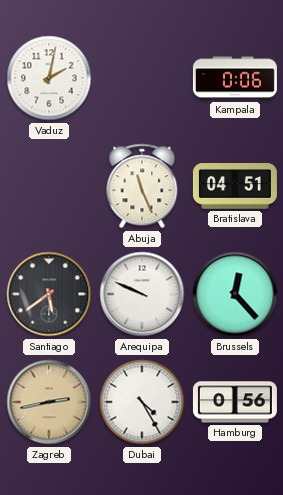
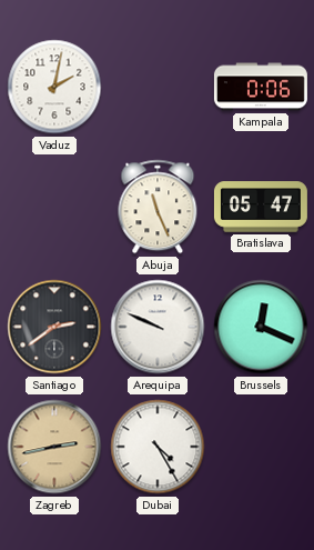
Bratislava: 04:51 -> 05:47
Santiago: 5:39 -> 2:39
Brussels: 12:23 -> 12:19
Hamburg: 0:56 -> none
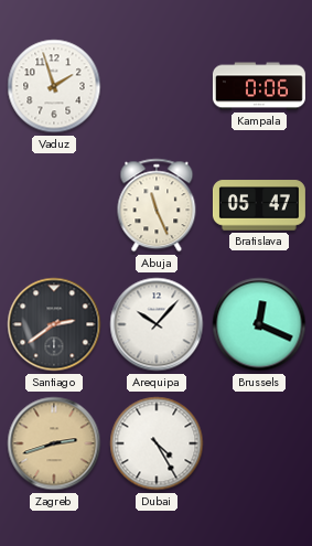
Vaduz: 2:02 -> 1:57
Arequipa: 9:49 -> 10:07
Zagreb: 2:43 -> 2:42
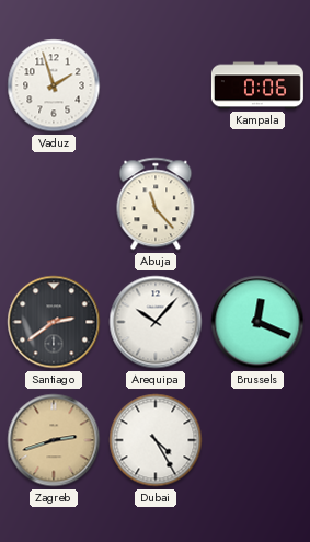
Abuja: 11:26 -> 11:23
Bratislava: 05:47 -> none
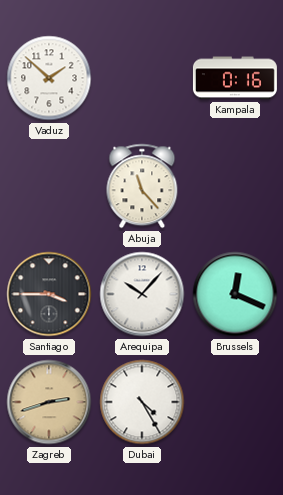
Vaduz: 1:57 -> 1:52
Kampala: 0:06 -> 0:16
Santiago: 2:39 -> 3:45
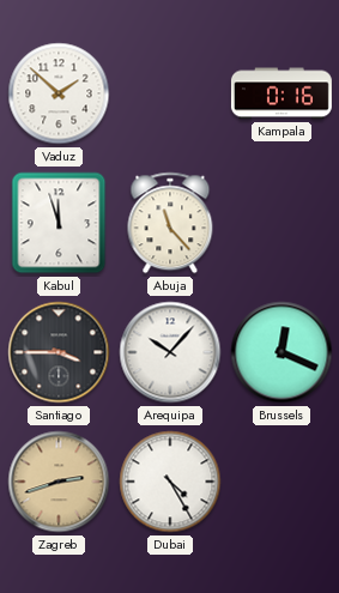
Kabul: none -> 11:57
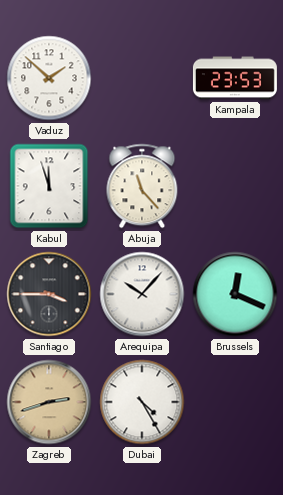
Kampala: 0:16 -> 23:53
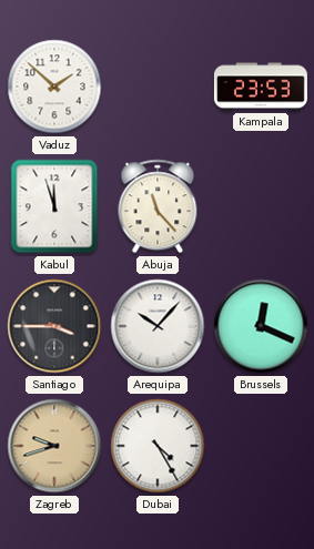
Zagreb: 2:42 -> 9:42
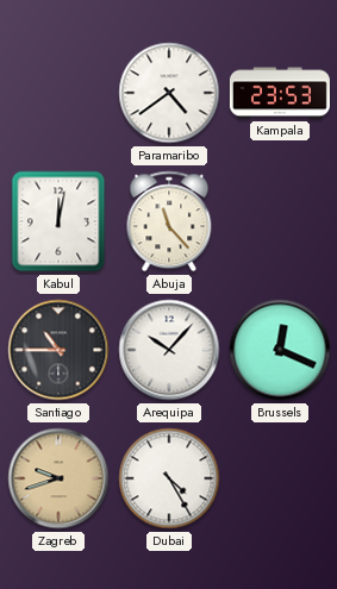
Vaduz: 1:52 -> none
Paramaribo: none -> 4:39
Kabul: 11:57 -> 12:02
Santiago: 3:45 -> 10:45
